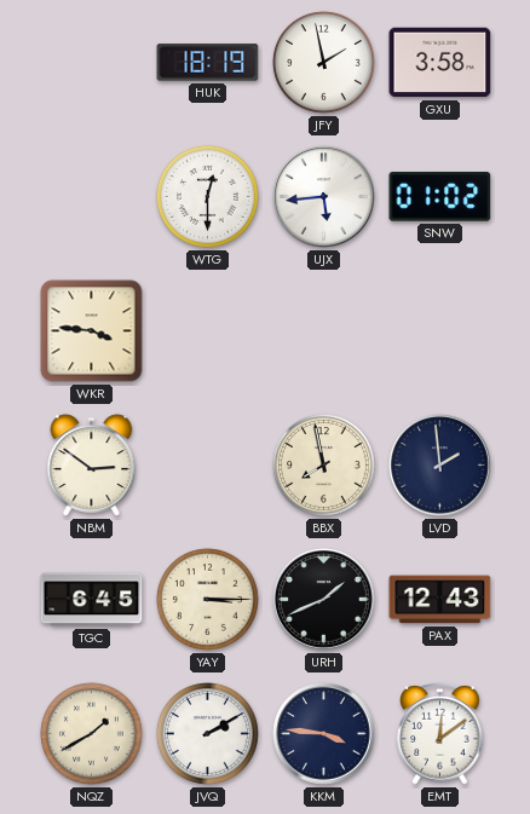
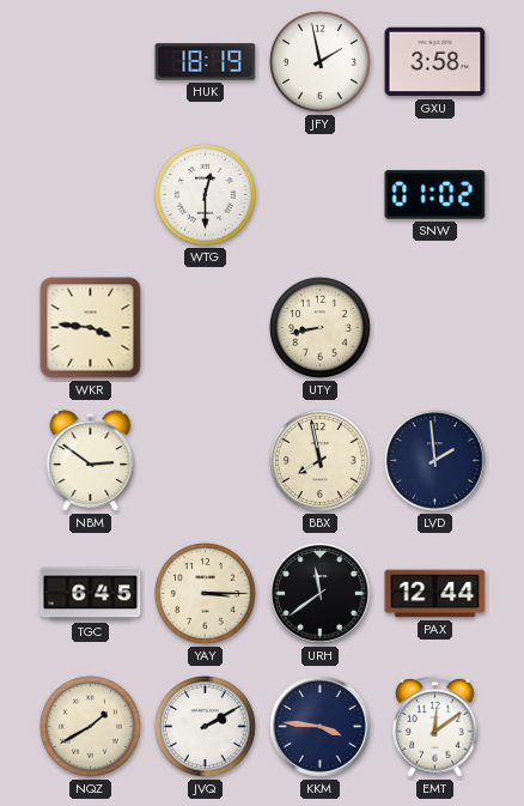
UJX: 5:44 -> none
UTY: none -> 8:43
URH: 1:41 -> 11:39
PAX: 12:43 -> 12:44
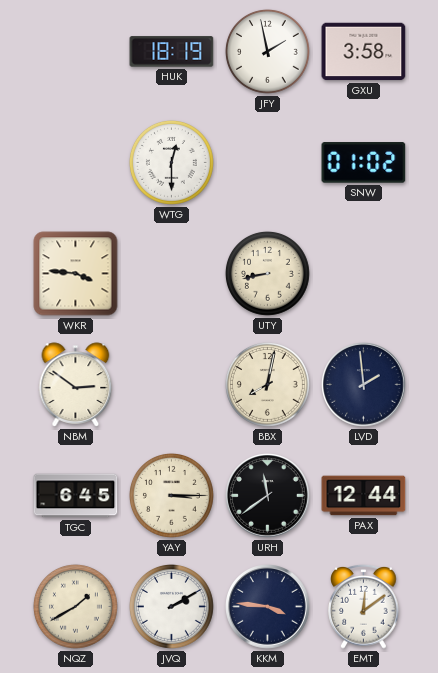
BBX: 7:58 -> 8:02
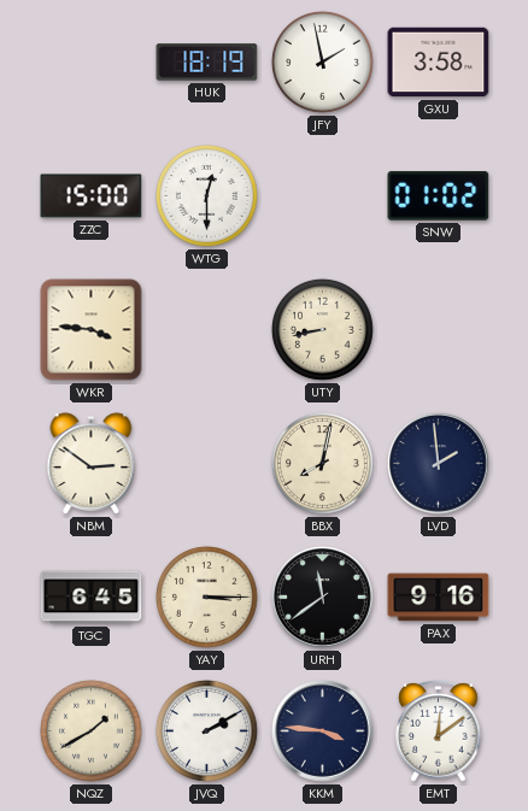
ZZC: none -> 15:00
PAX: 12:44 -> 9:16
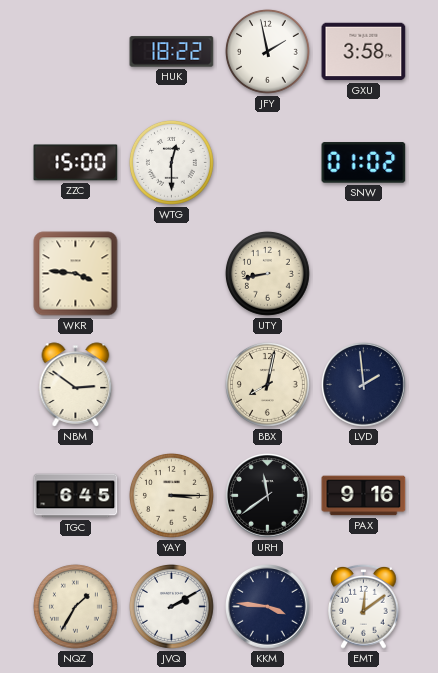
HUK: 18:19 -> 18:22
NQZ: 1:40 -> 1:35
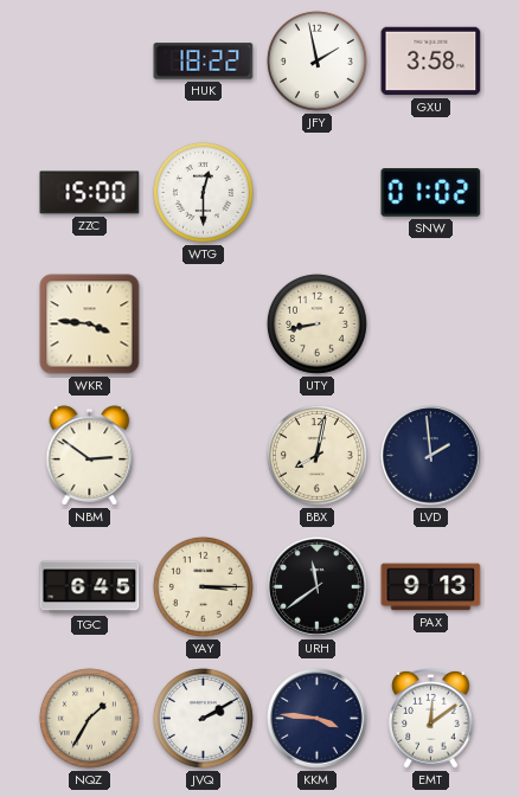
PAX: 9:16 -> 9:13
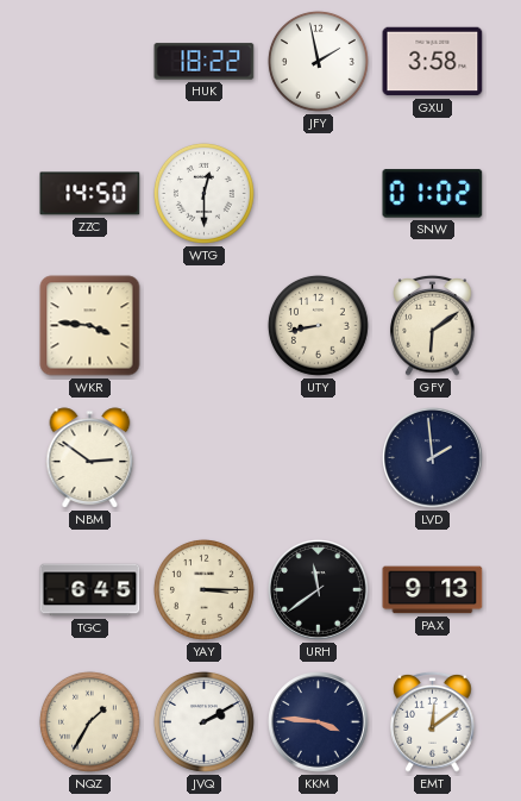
ZZC: 15:00 -> 14:50
GFY: none -> 6:09
BBX: 8:02 -> none
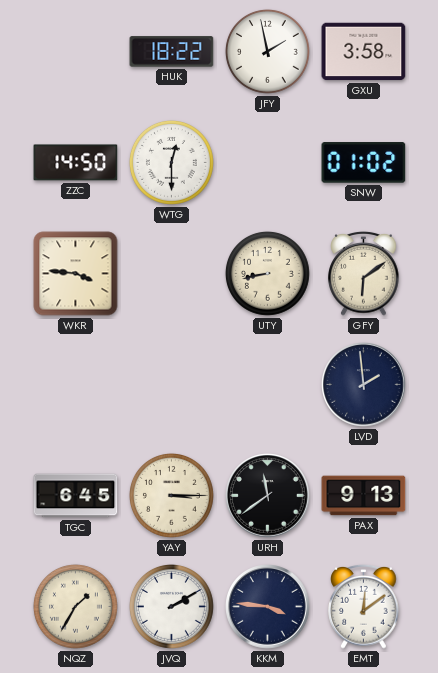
NBM: 2:51 -> none
